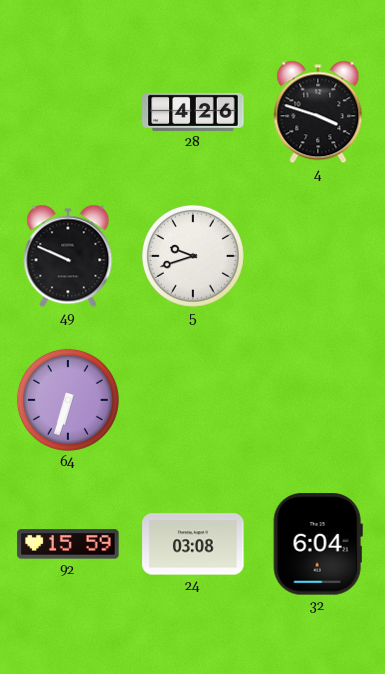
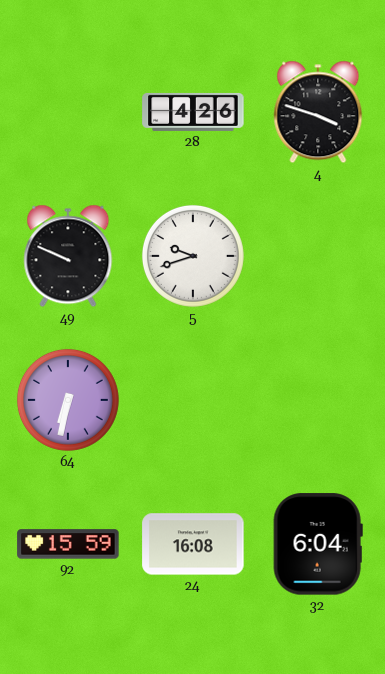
64: 6:33 -> 6:32
24: 03:08 -> 16:08
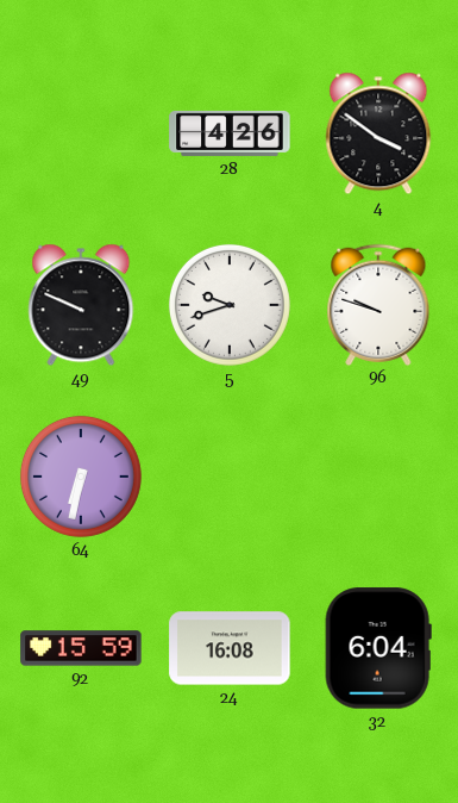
4: 3:48 -> 3:51
96: none -> 9:48
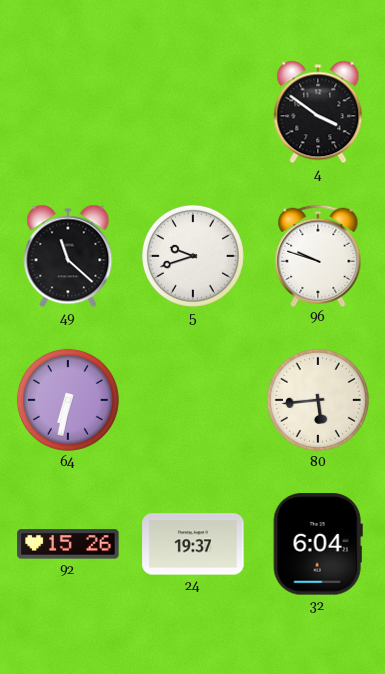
28: 4:26 -> none
49: 9:49 -> 11:22
80: none -> 5:44
92: 15:59 -> 15:26
24: 16:08 -> 19:37
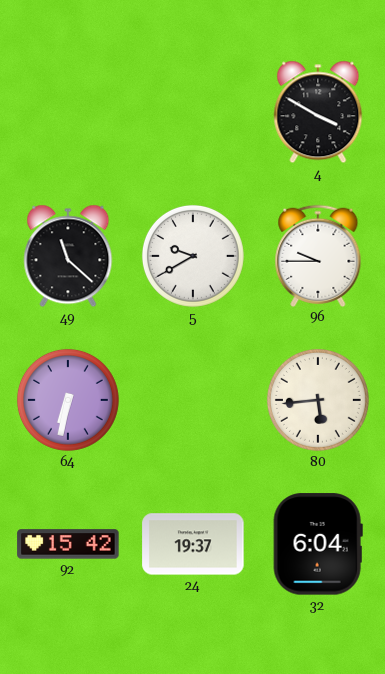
4: 3:51 -> 3:50
5: 9:42 -> 9:40
96: 9:48 -> 9:45
92: 15:26 -> 15:42
